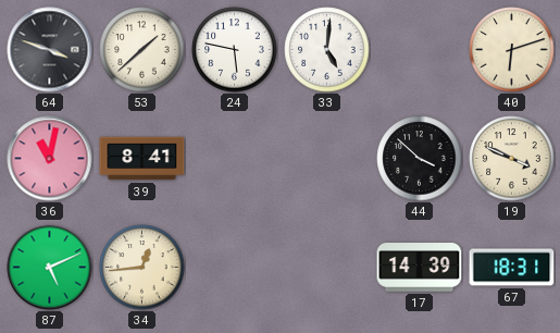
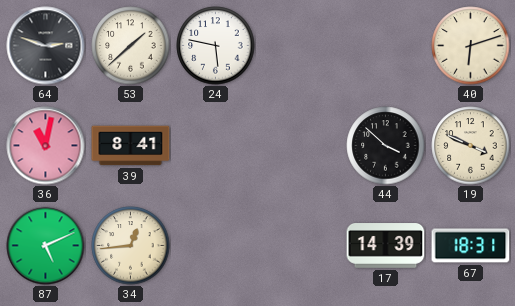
64: 3:48 -> 2:48
33: 5:01 -> none
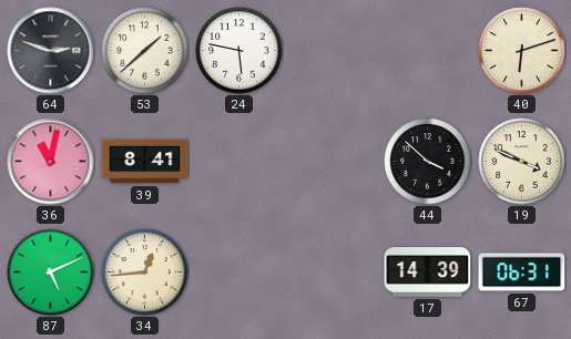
67: 18:31 -> 06:31
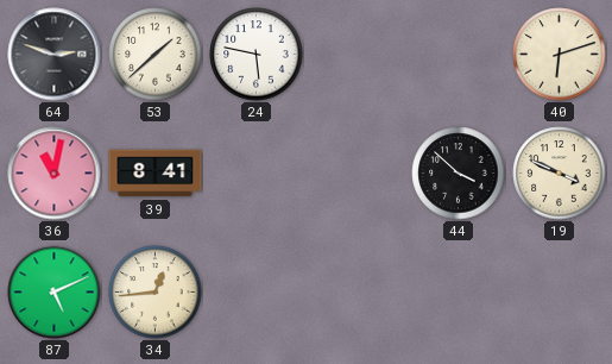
17: 14:39 -> none
67: 06:31 -> none
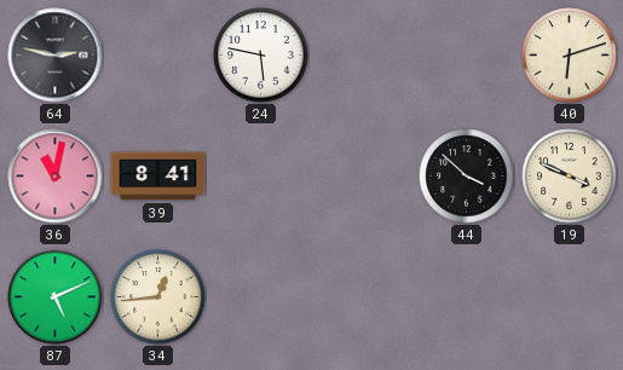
64: 2:48 -> 2:47
53: 1:38 -> none
